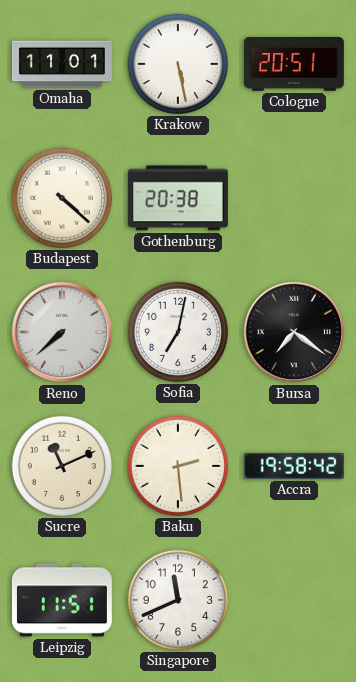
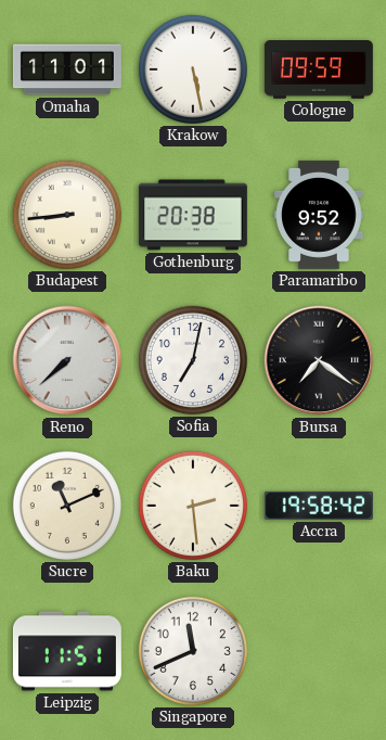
Cologne: 20:51 -> 09:59
Budapest: 4:22 -> 8:44
Paramaribo: none -> 9:52
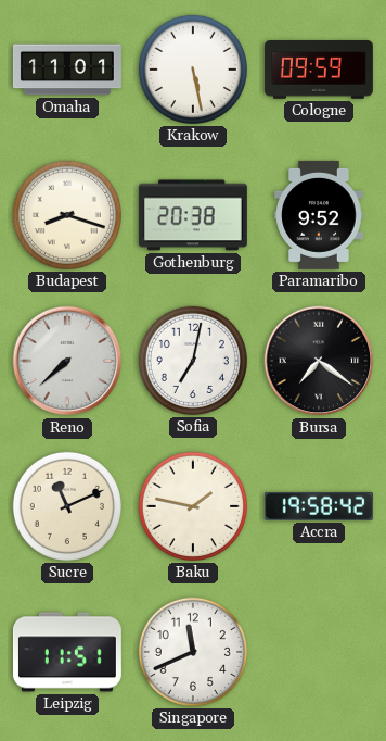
Budapest: 8:44 -> 8:18
Baku: 2:29 -> 1:47
